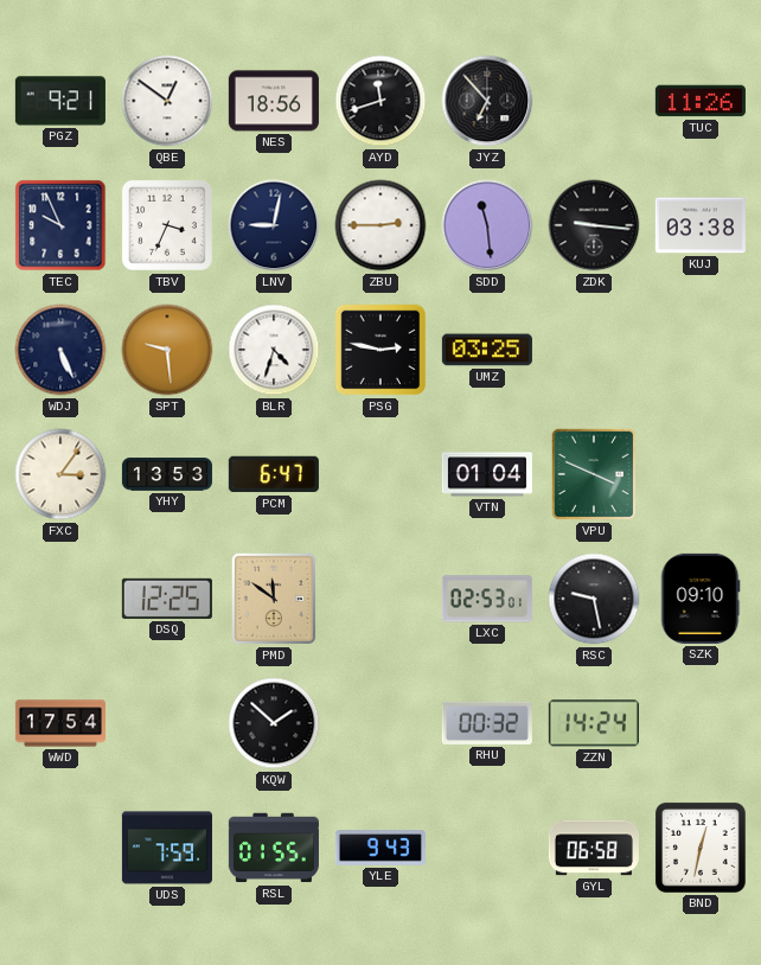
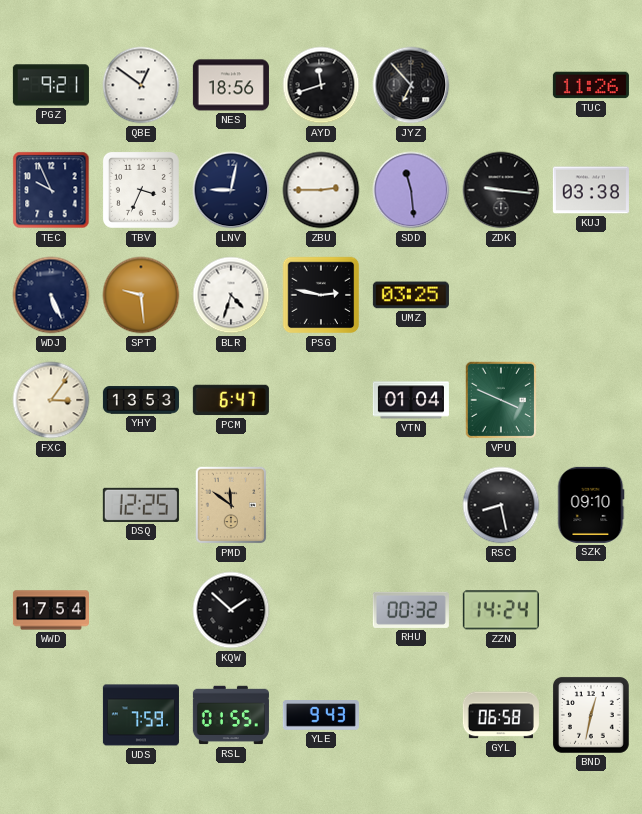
LXC: 02:53 -> none
RSC: 9:28 -> 8:28
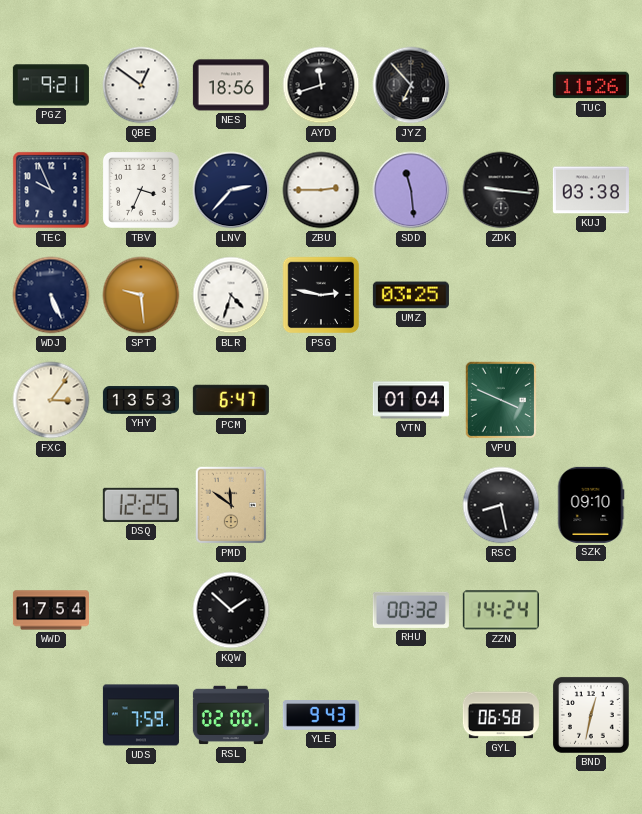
LNV: 9:02 -> 2:37
RSL: 01:55 -> 02:00
